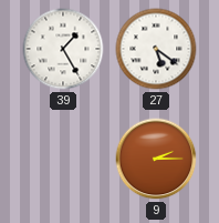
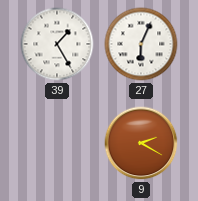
27: 5:21 -> 6:04
9: 2:15 -> 2:20
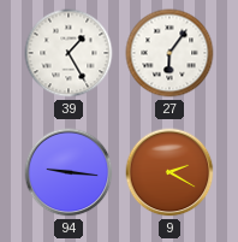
27: 6:04 -> 6:06
94: none -> 9:16
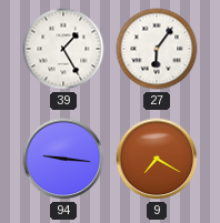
9: 2:20 -> 7:20
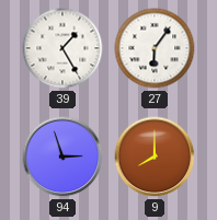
94: 9:16 -> 2:57
9: 7:20 -> 8:00
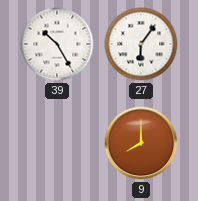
39: 1:25 -> 10:25
94: 2:57 -> none
